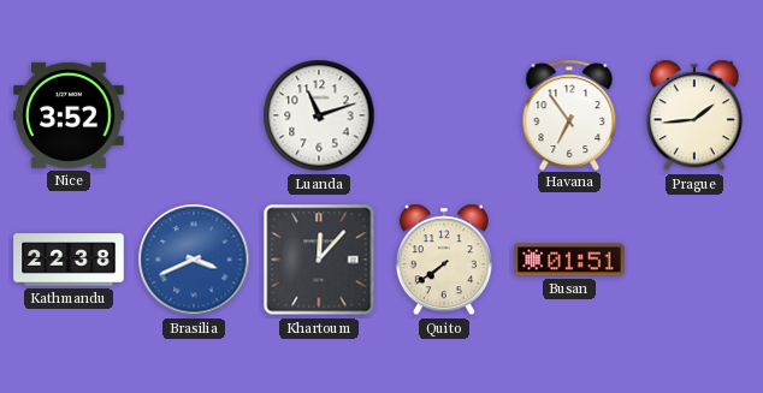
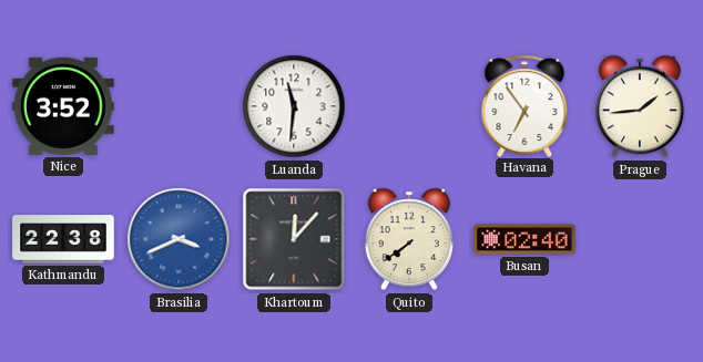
Luanda: 11:12 -> 11:31
Busan: 01:51 -> 02:40
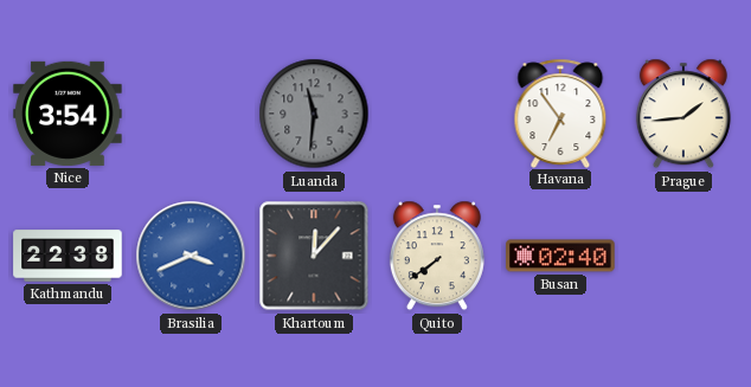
Nice: 3:52 -> 3:54
Luanda dial: white -> grey
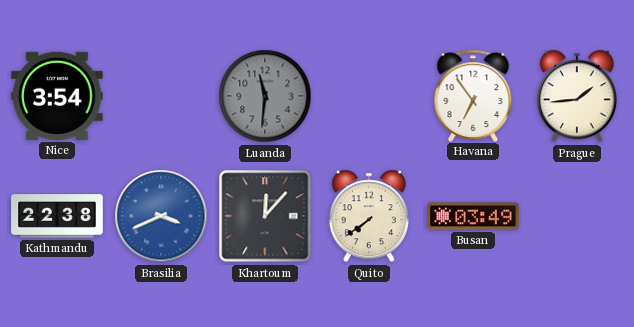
Busan: 02:40 -> 03:49
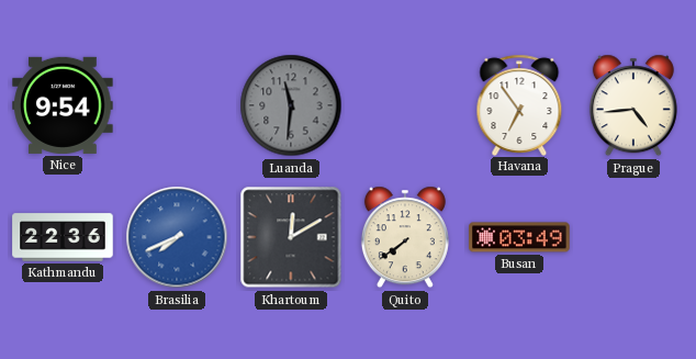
Nice: 3:54 -> 9:54
Prague: 1:44 -> 4:44
Kathmandu: 22:38 -> 22:36
Brasilia: 3:41 -> 7:41
Khartoum: 12:07 -> 12:10
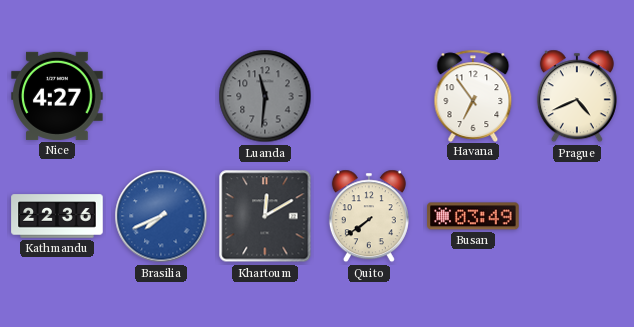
Nice: 9:54 -> 4:27
Prague: 4:44 -> 4:41
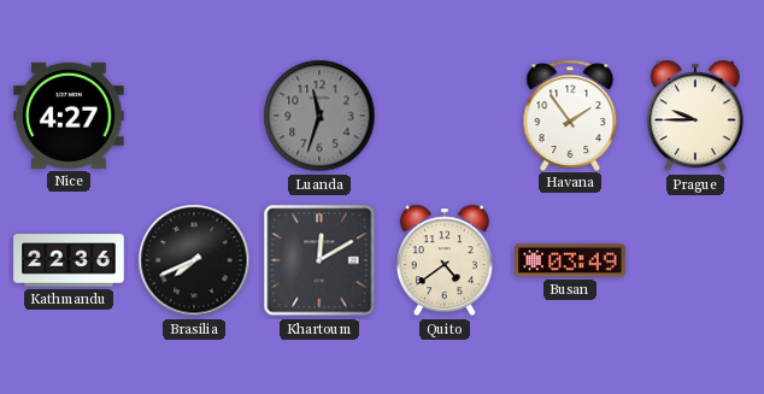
Luanda: 11:31 -> 11:33
Havana: 6:54 -> 1:54
Prague: 4:41 -> 9:45
Brasilia dial: blue -> black
Quito: 7:39 -> 4:39
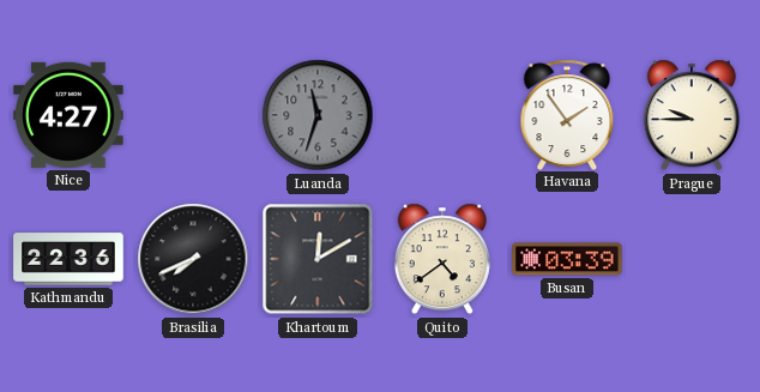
Busan: 03:49 -> 03:39
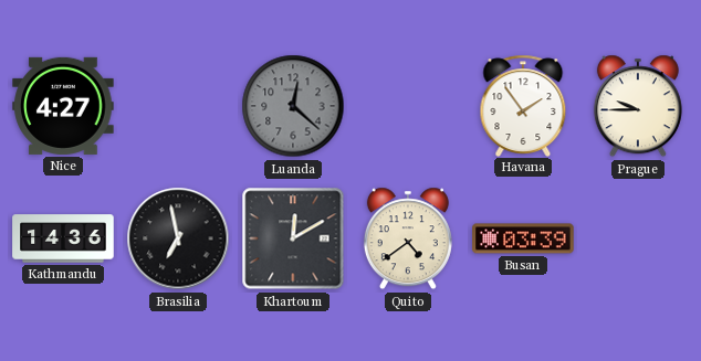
Luanda: 11:33 -> 12:22
Kathmandu: 22:36 -> 14:36
Brasilia: 7:41 -> 6:58
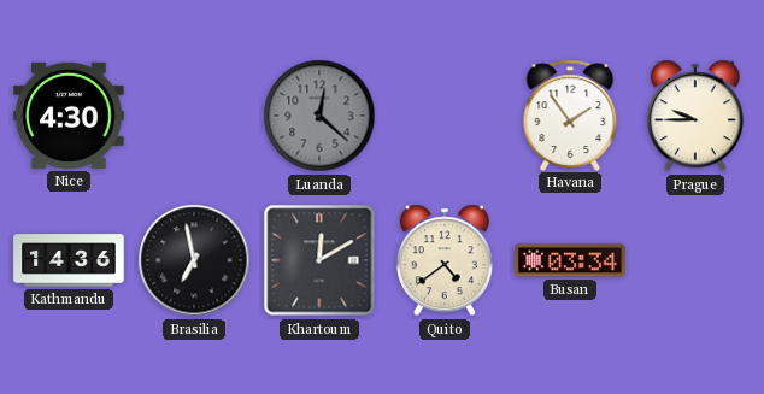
Nice: 4:27 -> 4:30
Busan: 03:39 -> 03:34
